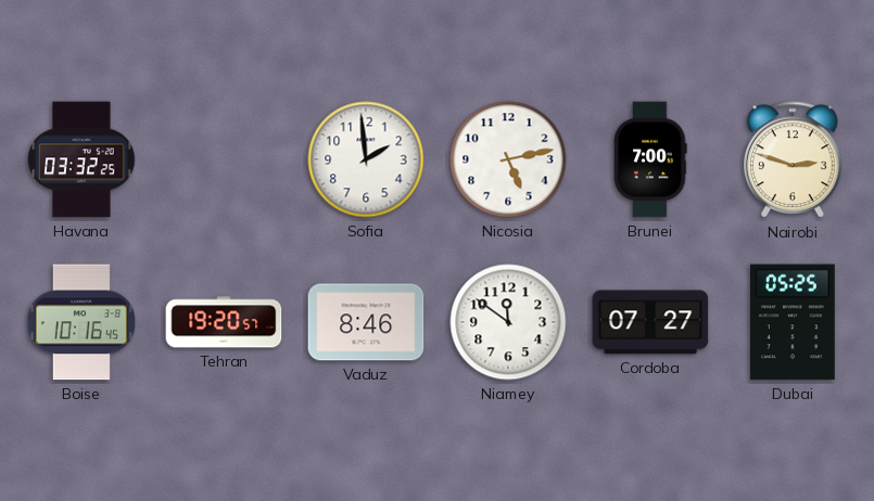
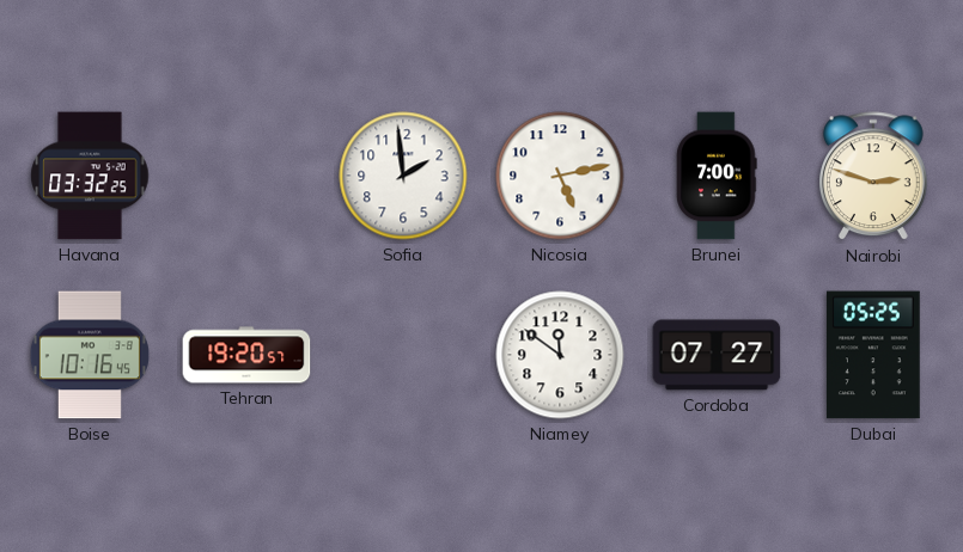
Vaduz: 8:46 -> none
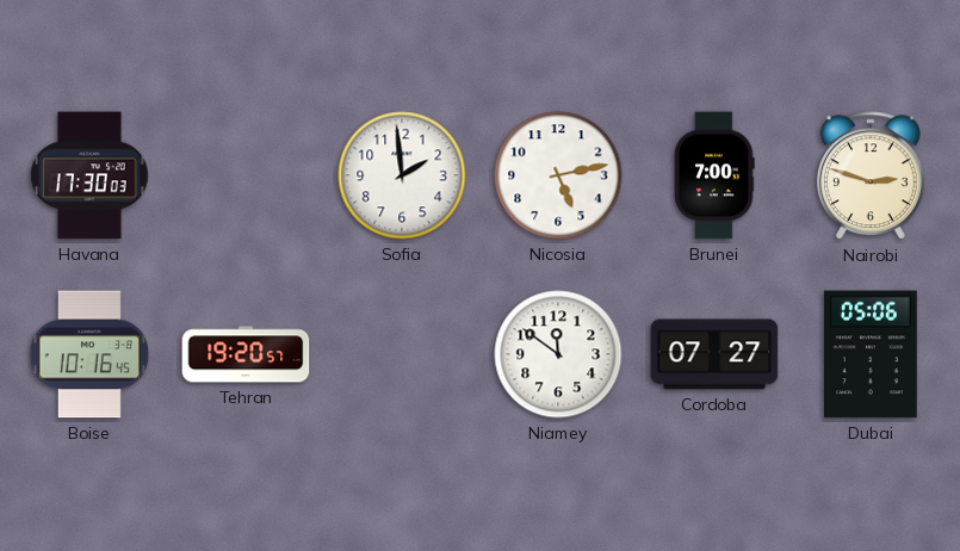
Havana: 03:32 -> 17:30
Dubai: 05:25 -> 05:06
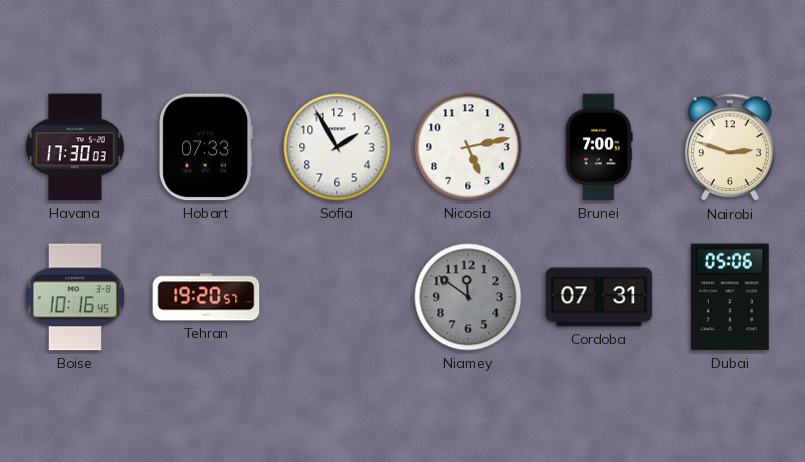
Hobart: none -> 07:33
Sofia: 1:59 -> 1:55
Niamey dial: white -> grey
Cordoba: 07:27 -> 07:31
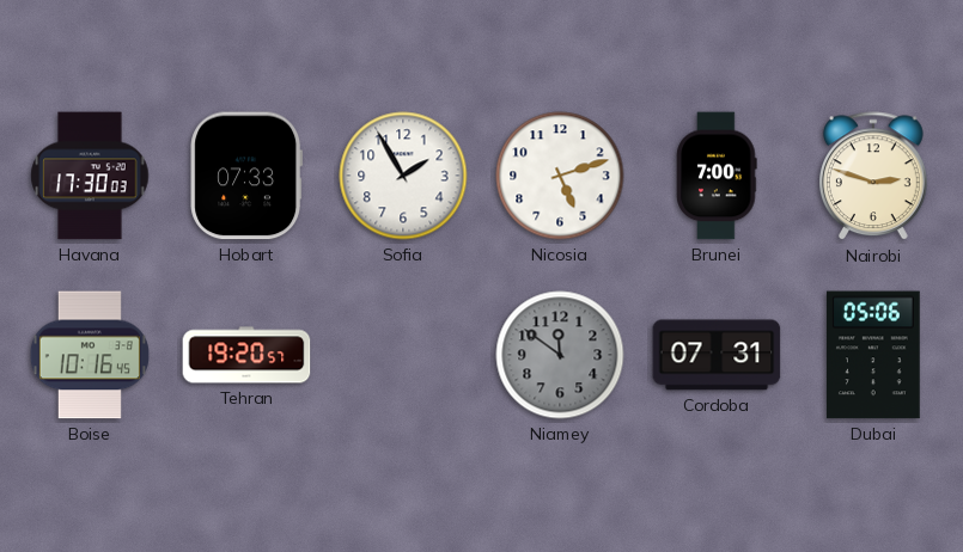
Nicosia: 5:13 -> 5:12
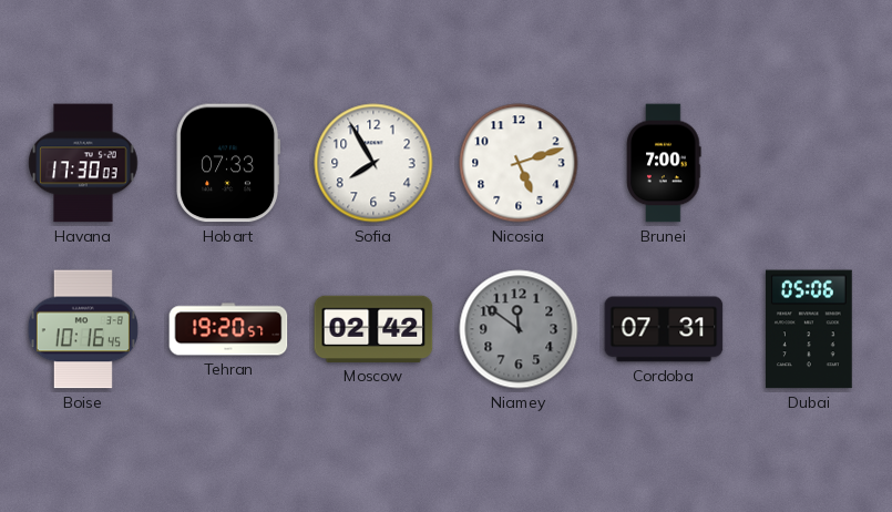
Sofia: 1:55 -> 7:55
Nairobi: 2:48 -> none
Moscow: none -> 02:42
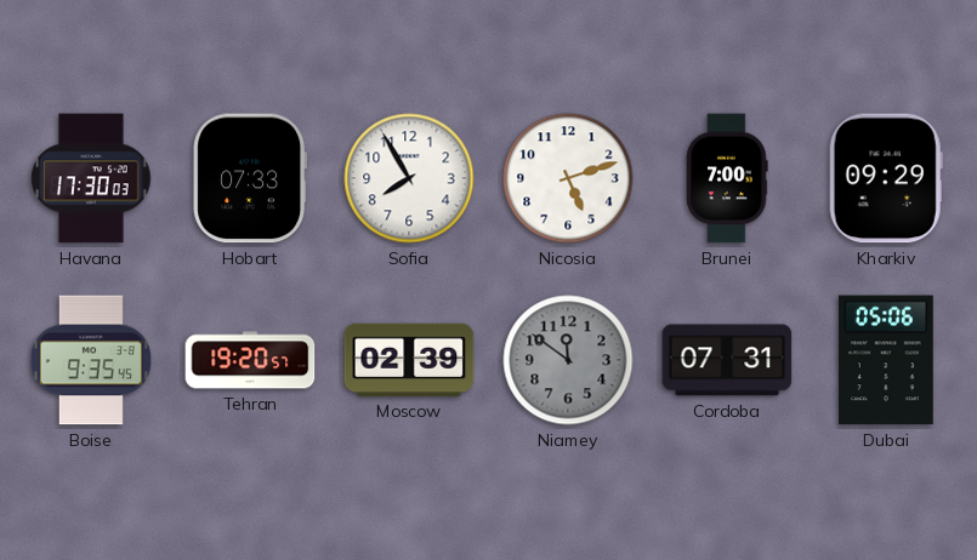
Kharkiv: none -> 09:29
Boise: 10:16 -> 9:35
Moscow: 02:42 -> 02:39
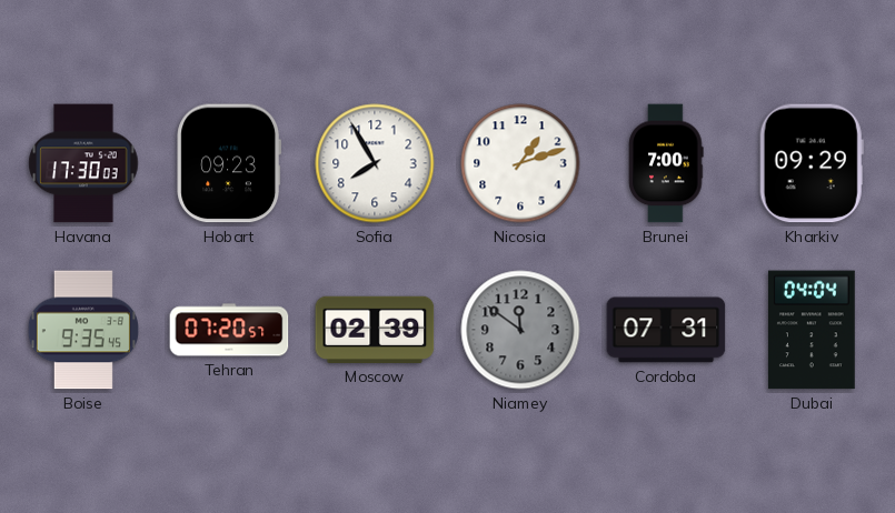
Hobart: 07:33 -> 09:23
Nicosia: 5:12 -> 1:12
Tehran: 19:20 -> 07:20
Dubai: 05:06 -> 04:04
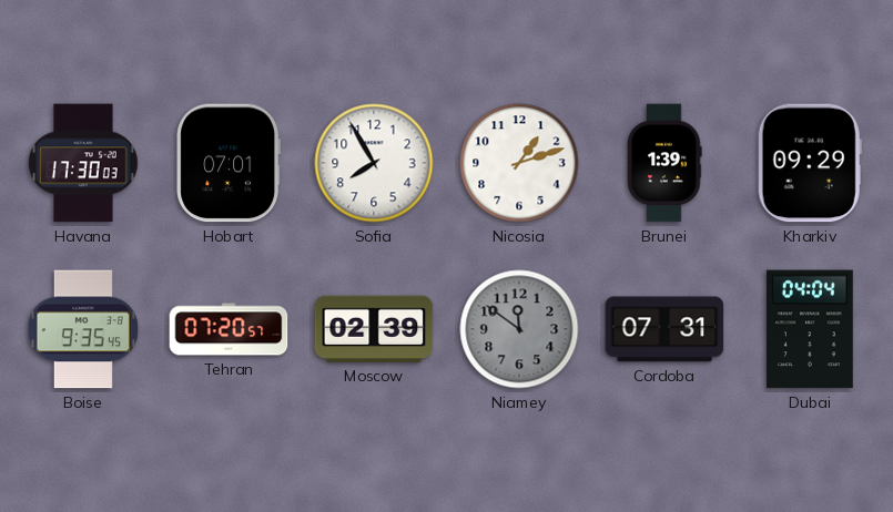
Hobart: 09:23 -> 07:01
Brunei: 7:00 -> 1:39
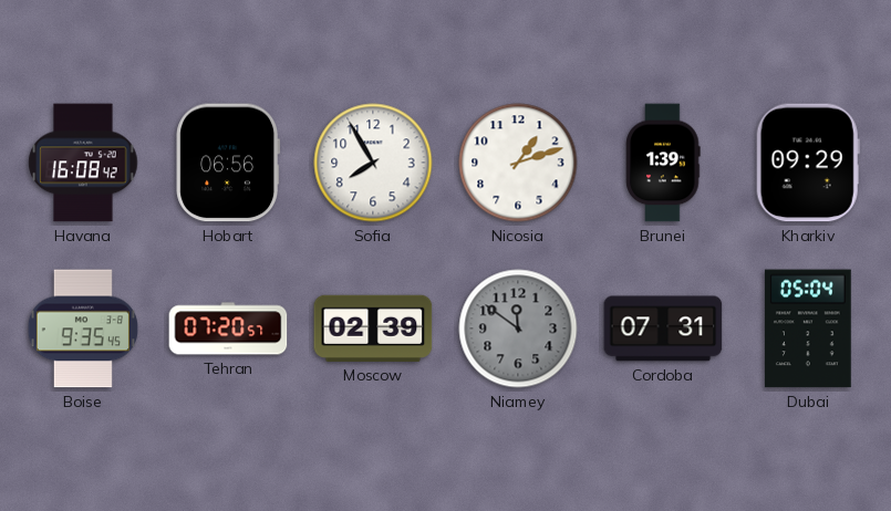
Havana: 17:30 -> 16:08
Hobart: 07:01 -> 06:56
Dubai: 04:04 -> 05:04
